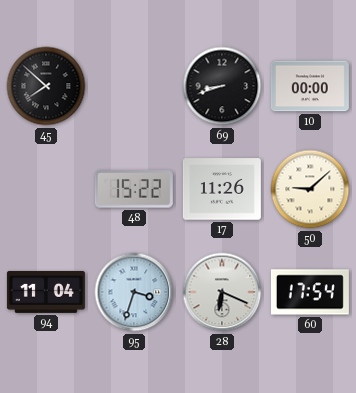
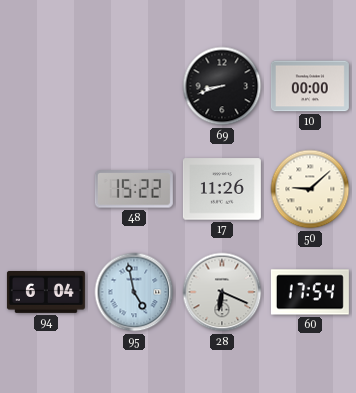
45: 7:52 -> none
94: 11:04 -> 6:04
95: 3:33 -> 4:58
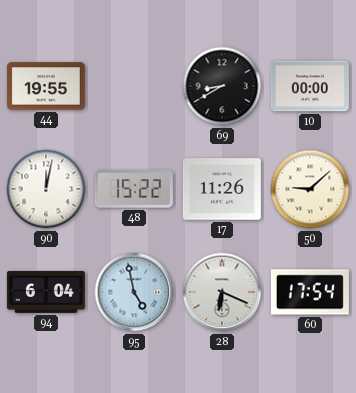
44: none -> 19:55
69: 8:42 -> 8:40
90: none -> 12:02
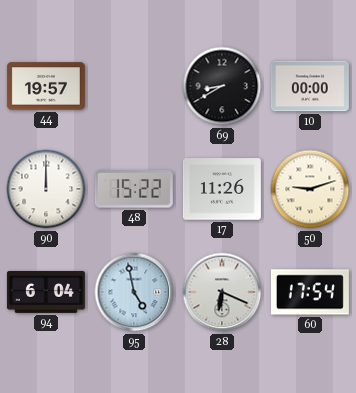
44: 19:55 -> 19:57
90: 12:02 -> 12:00
50: 9:08 -> 9:12
